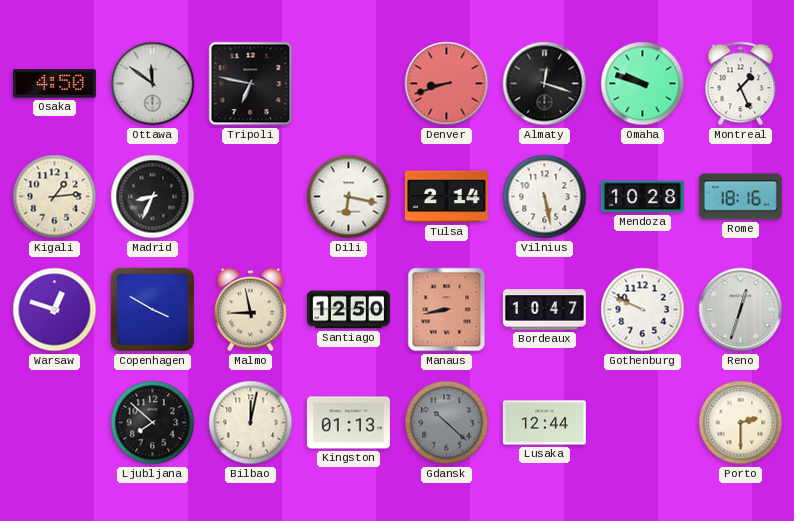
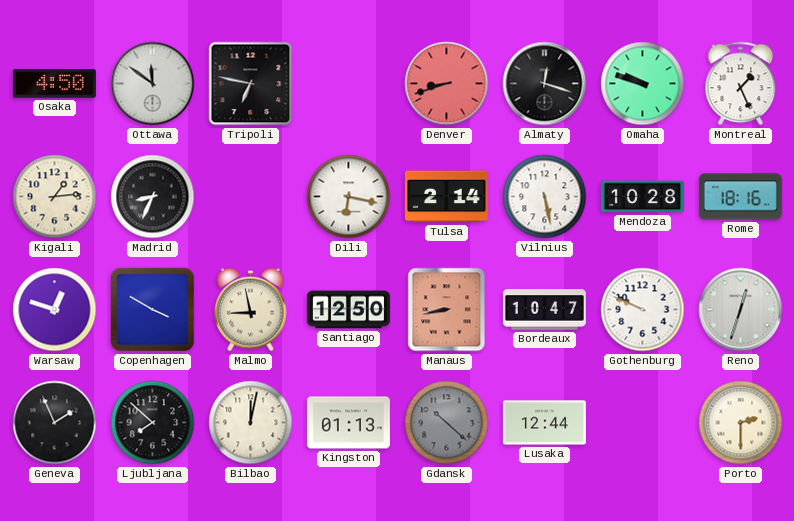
Geneva: none -> 1:56
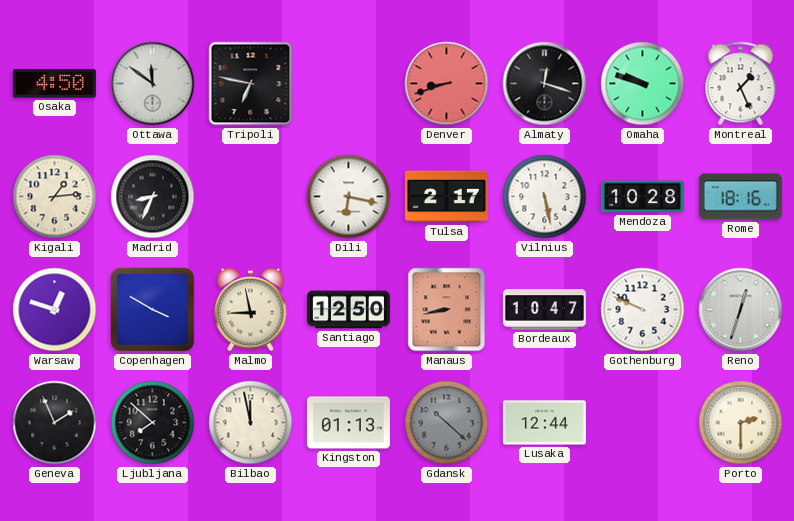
Tulsa: 2:14 -> 2:17
Bilbao: 12:02 -> 11:58
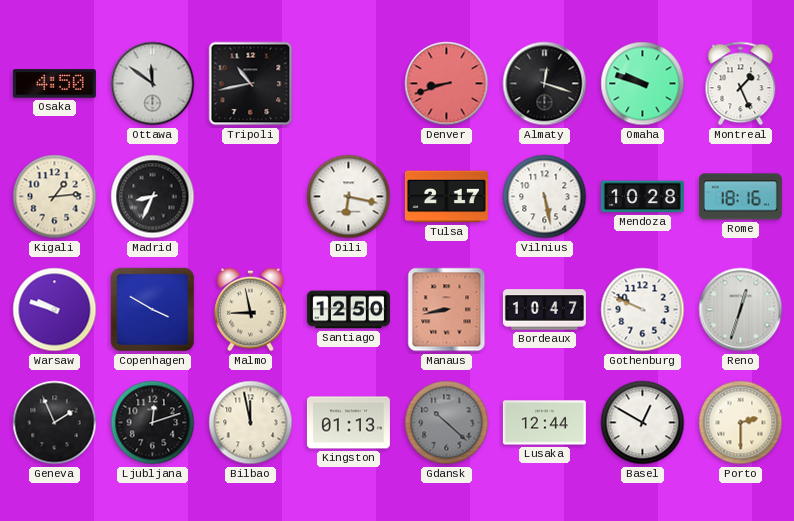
Tripoli: 6:47 -> 10:43
Warsaw: 12:48 -> 9:48
Ljubljana: 7:52 -> 12:12
Basel: none -> 12:50
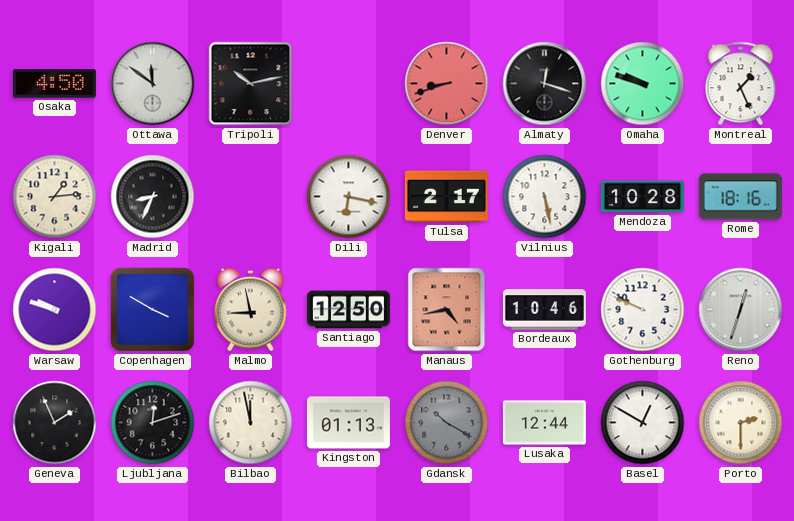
Tripoli: 10:43 -> 10:13
Manaus: 8:43 -> 4:43
Bordeaux: 10:47 -> 10:46
Gdansk: 10:22 -> 10:20
